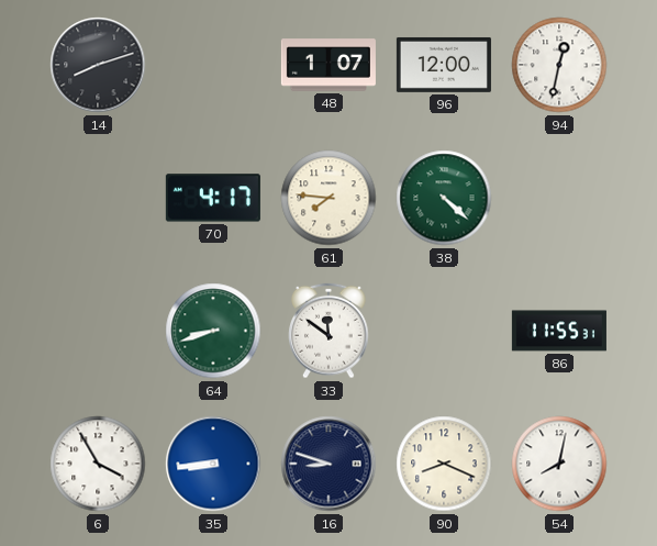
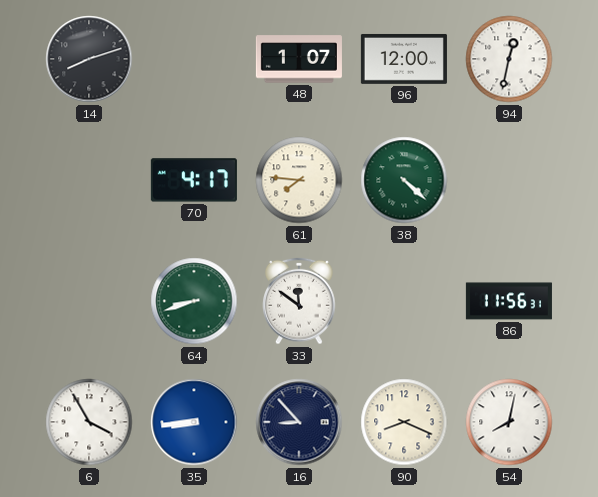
86: 11:55 -> 11:56
16: 8:48 -> 8:53
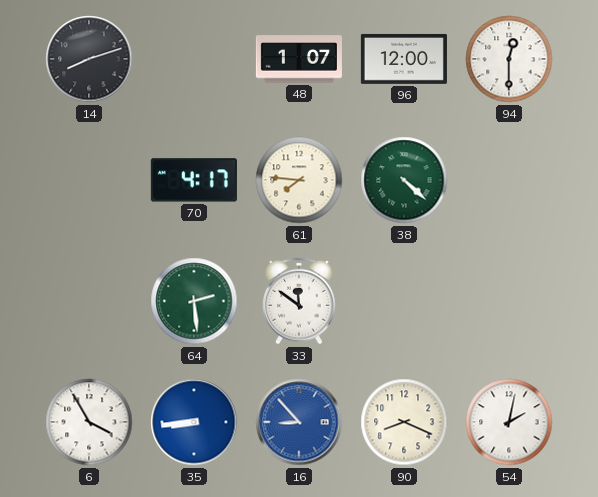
94: 12:32 -> 12:30
64: 8:42 -> 2:29
86: 11:56 -> none
16 dial: navy -> blue
54: 8:02 -> 2:02
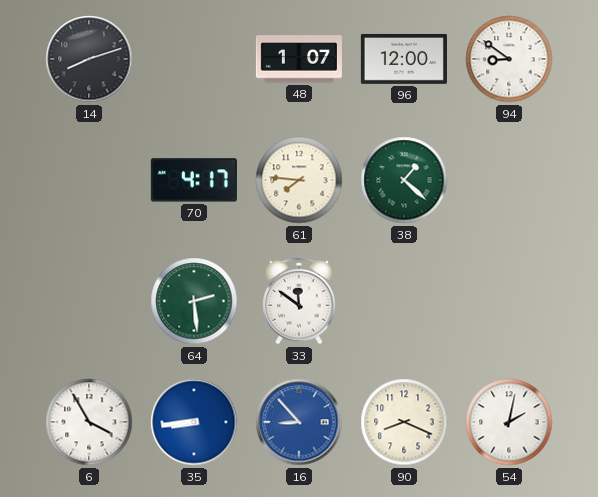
94: 12:30 -> 8:51
38: 4:22 -> 1:22
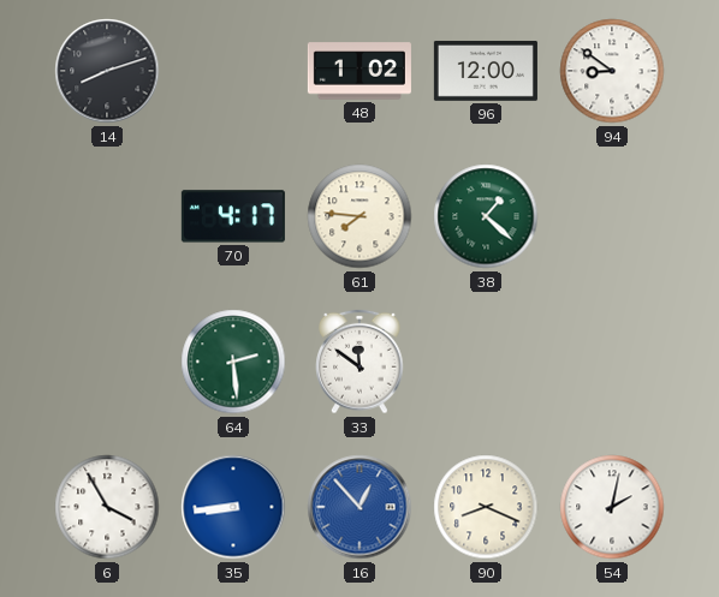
48: 1:07 -> 1:02
16: 8:53 -> 12:53
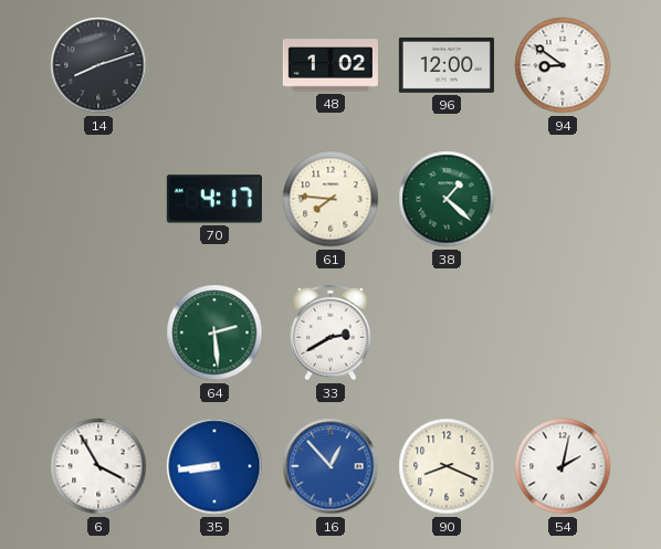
33: 11:51 -> 2:40
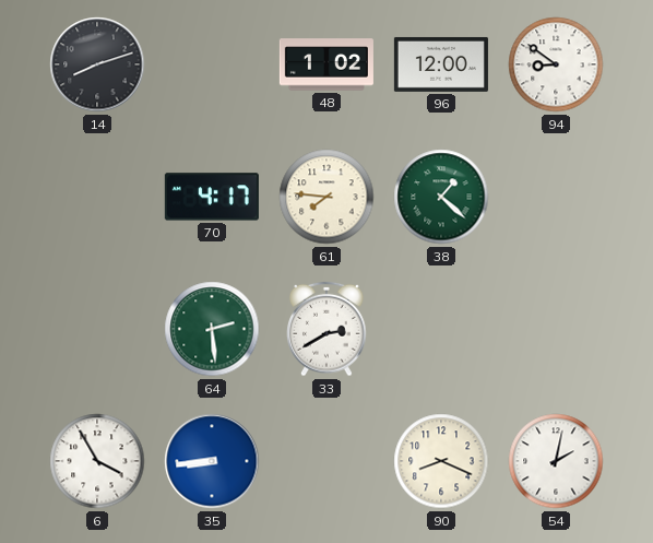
16: 12:53 -> none
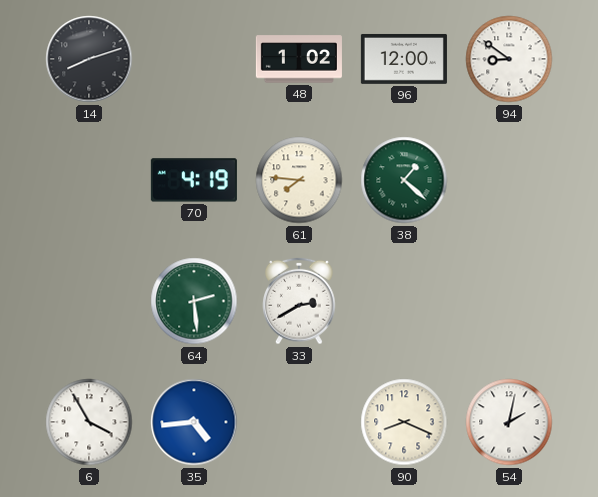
70: 4:17 -> 4:19
35: 8:44 -> 4:44
